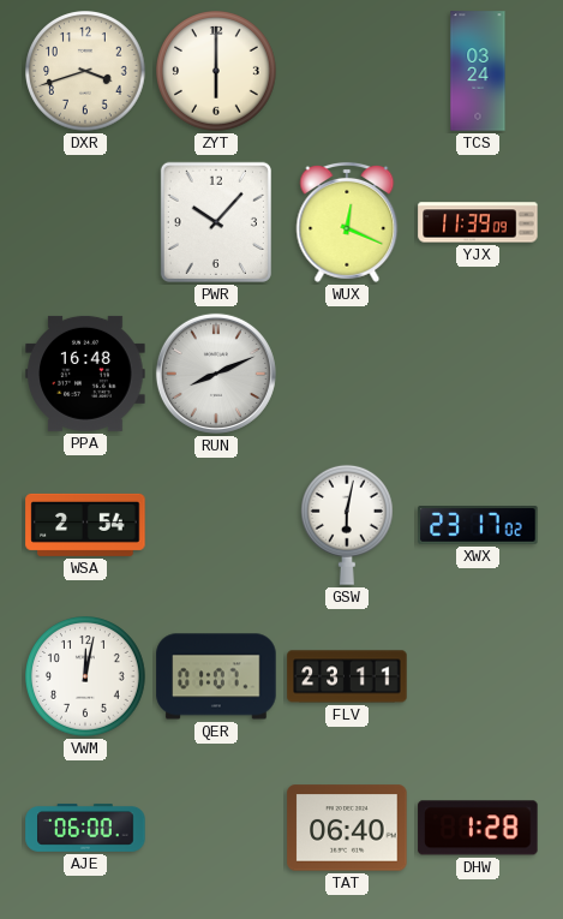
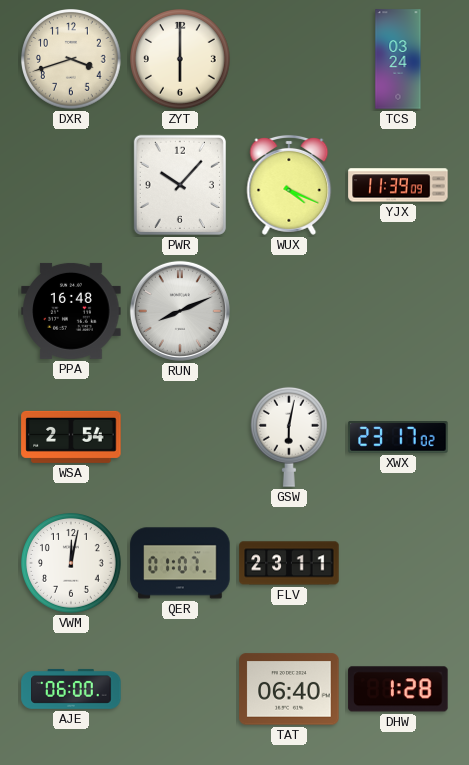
WUX: 12:19 -> 4:19
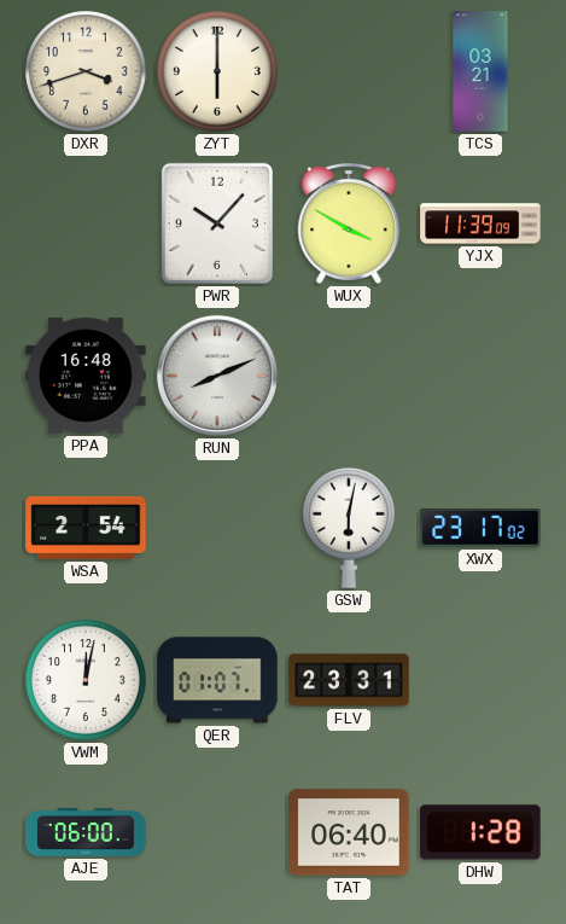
TCS: 03:24 -> 03:21
WUX: 4:19 -> 3:50
FLV: 23:11 -> 23:31
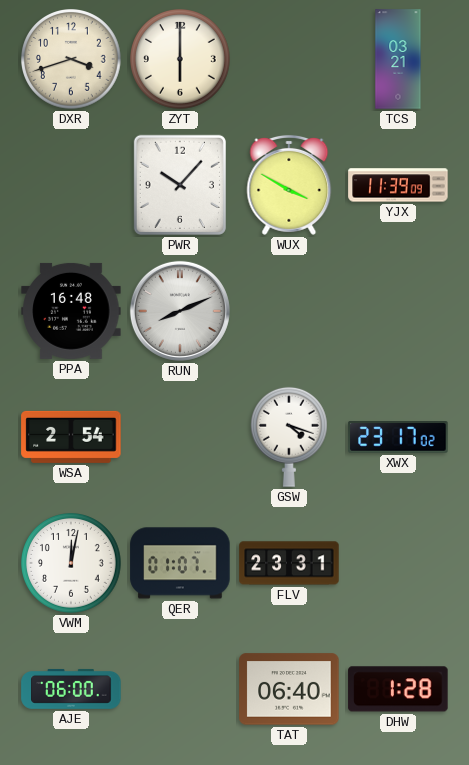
GSW: 6:02 -> 4:18
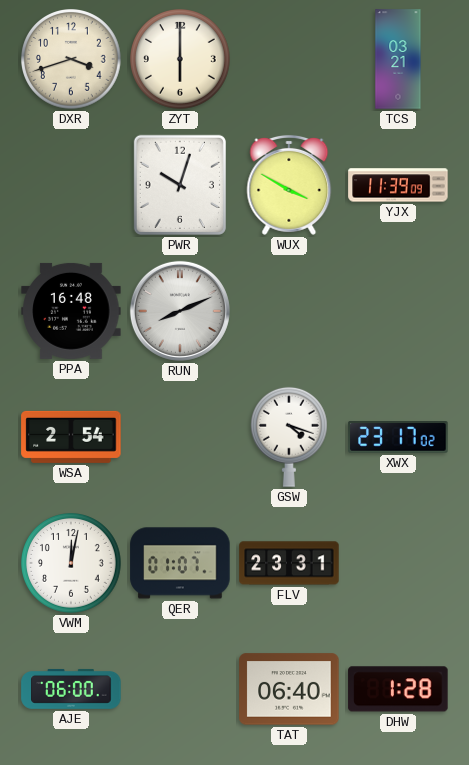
PWR: 10:07 -> 10:03
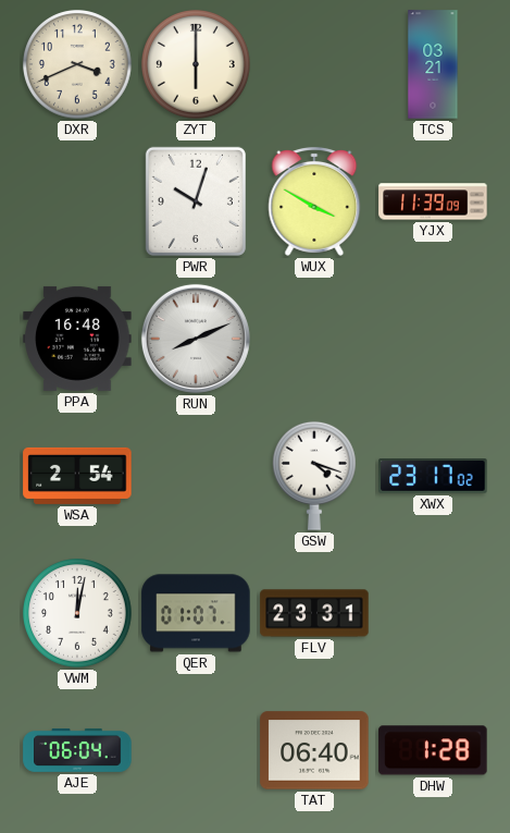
DXR: 3:42 -> 3:41
AJE: 06:00 -> 06:04
